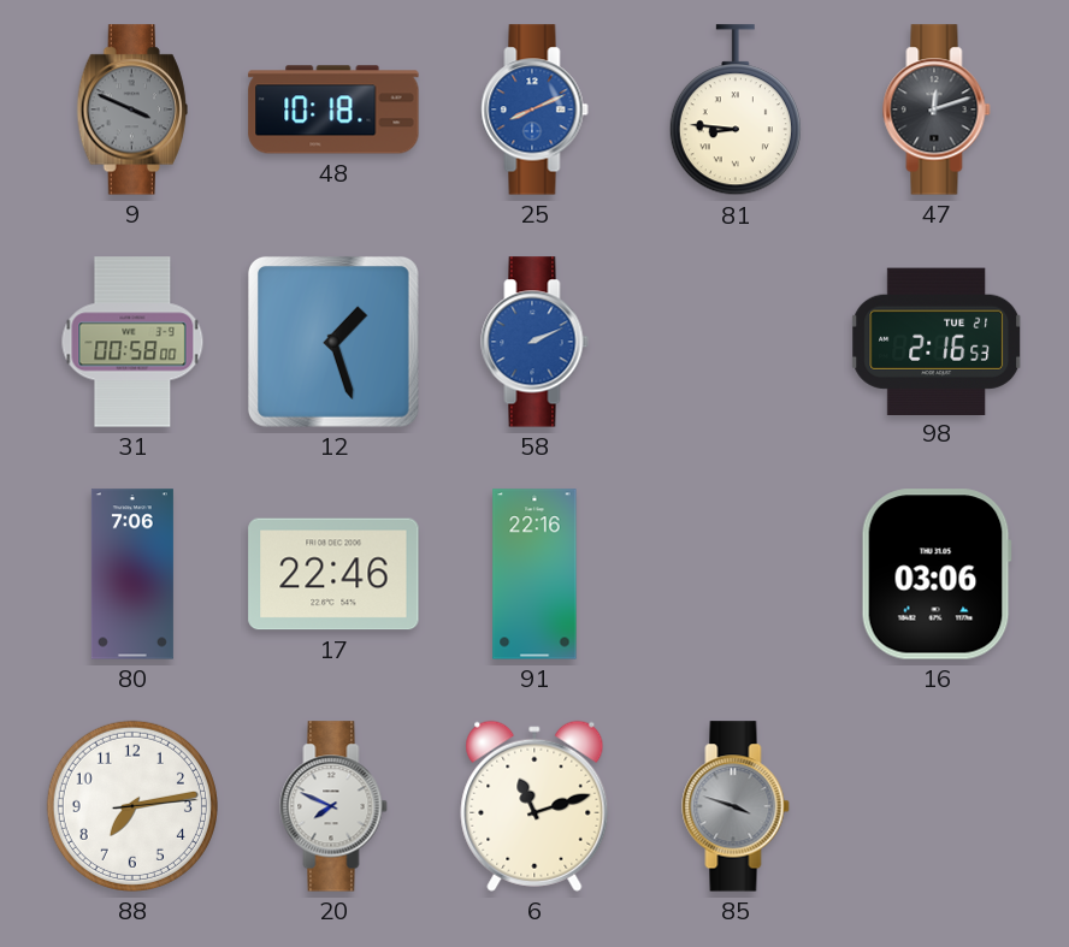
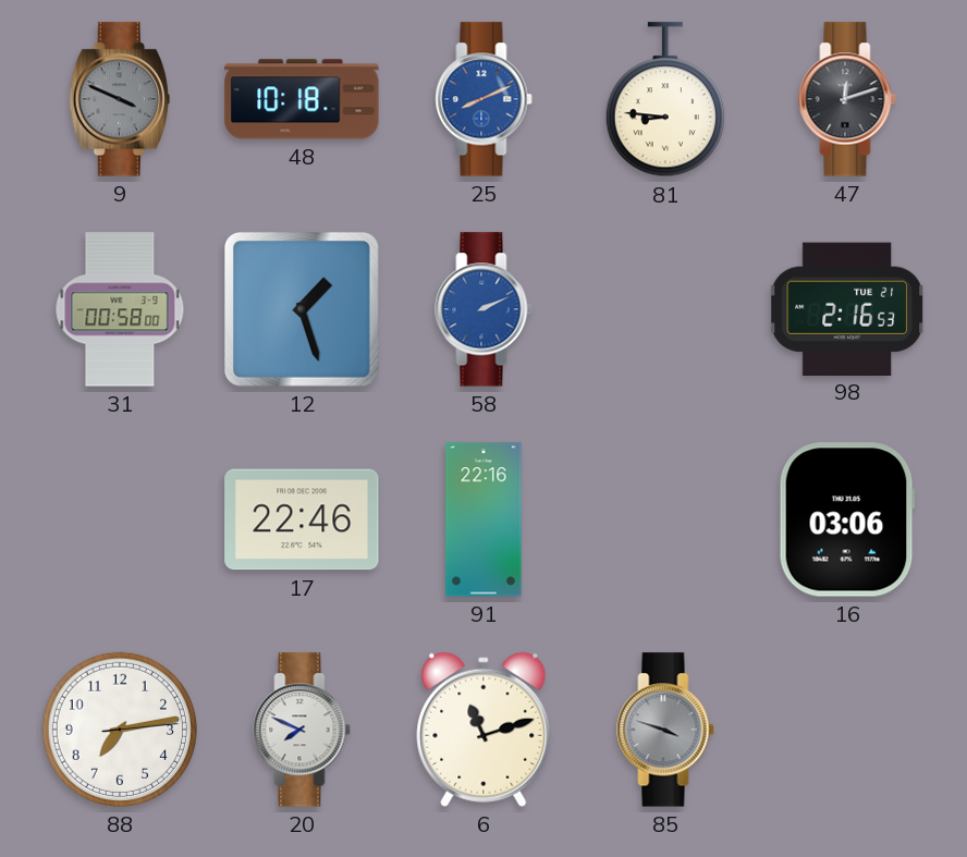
80: 7:06 -> none
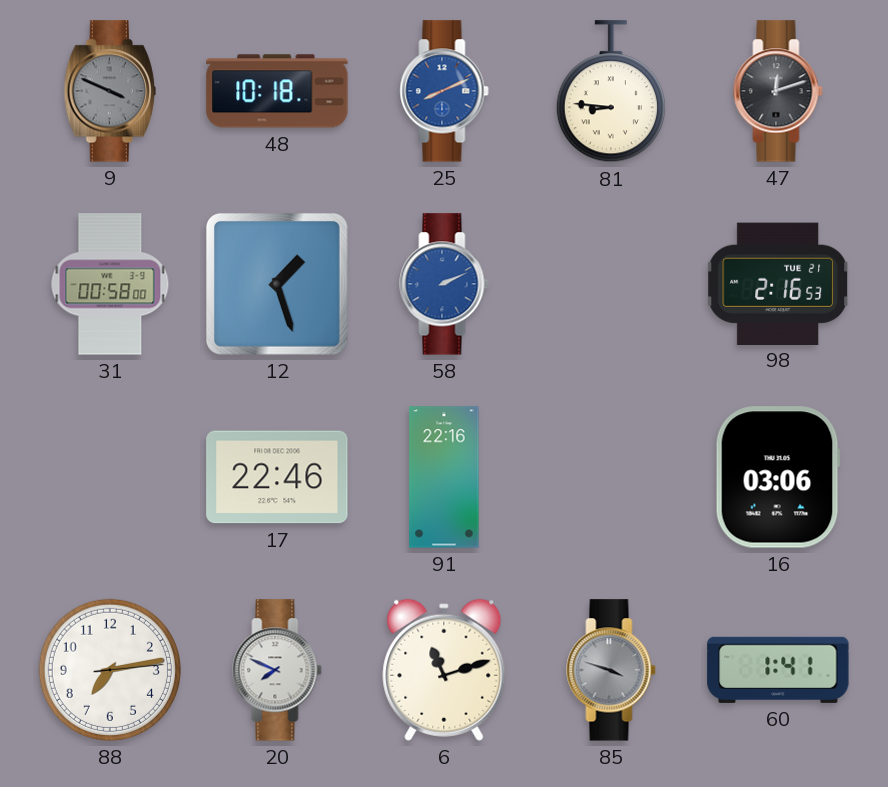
60: none -> 1:41
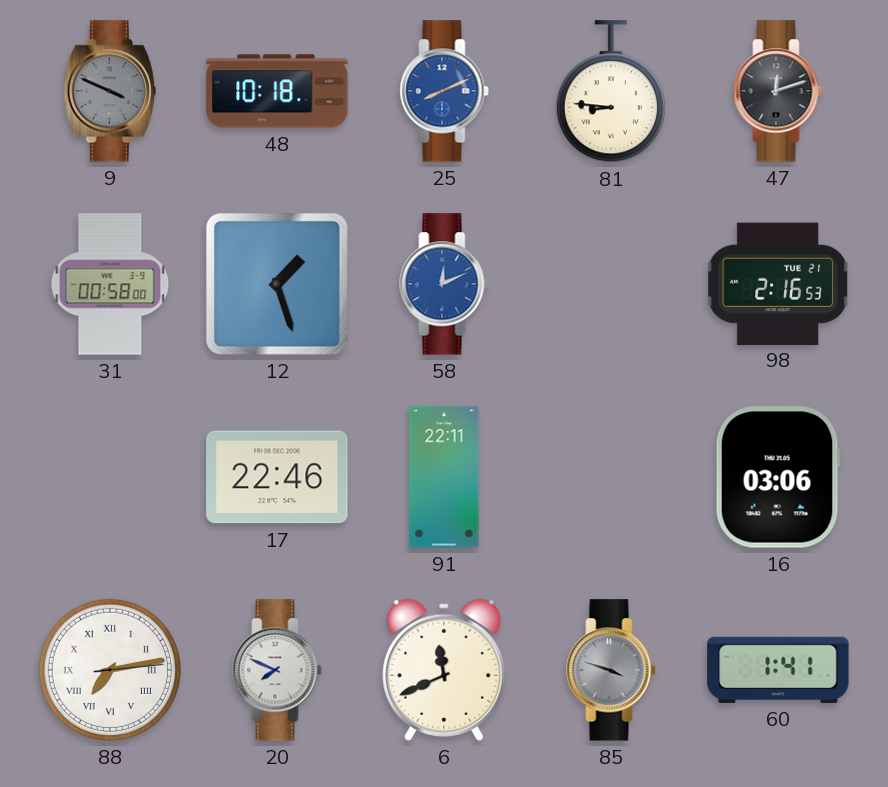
58: 2:11 -> 12:11
91: 22:16 -> 22:11
88 numerals: Arabic -> Roman
6: 11:12 -> 11:41
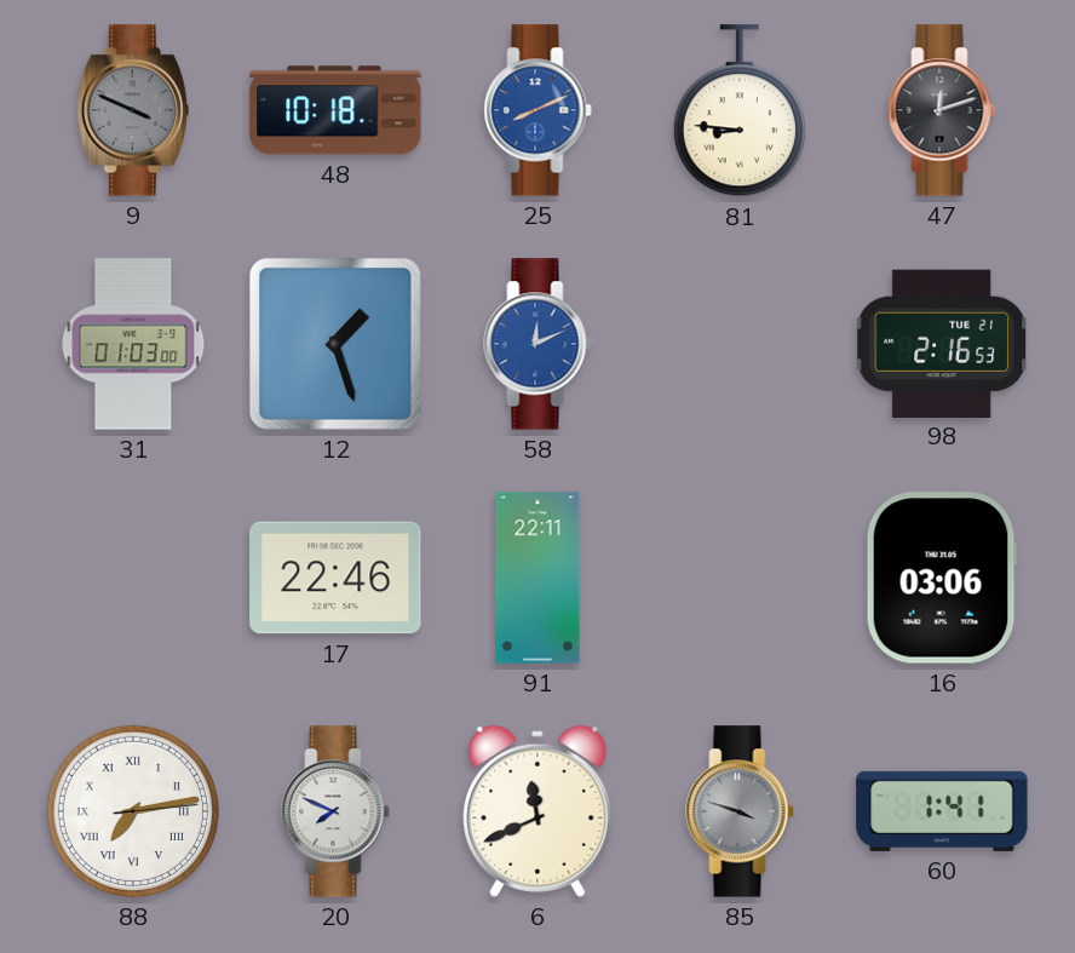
31: 00:58 -> 01:03
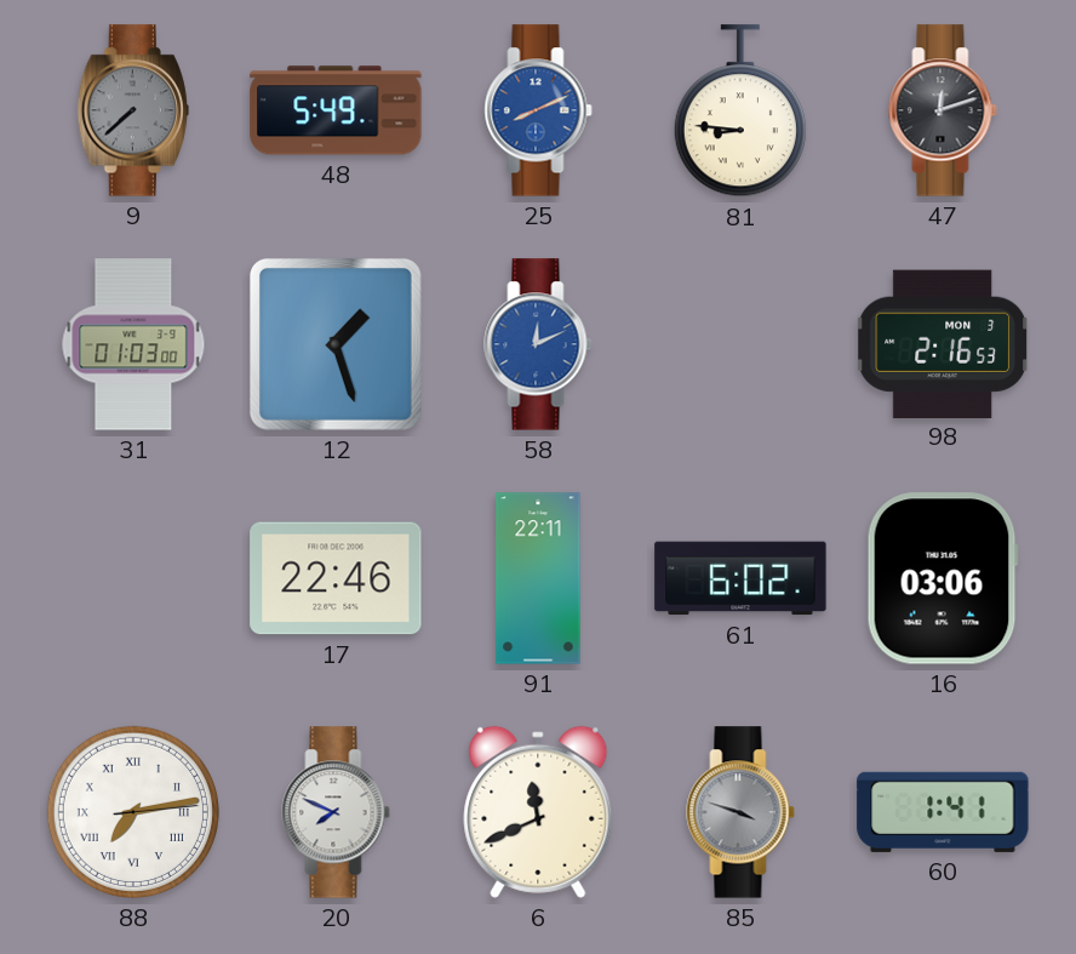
9: 3:49 -> 7:38
48: 10:18 -> 5:49
98 date: TUE 21 -> MON 3
61: none -> 6:02
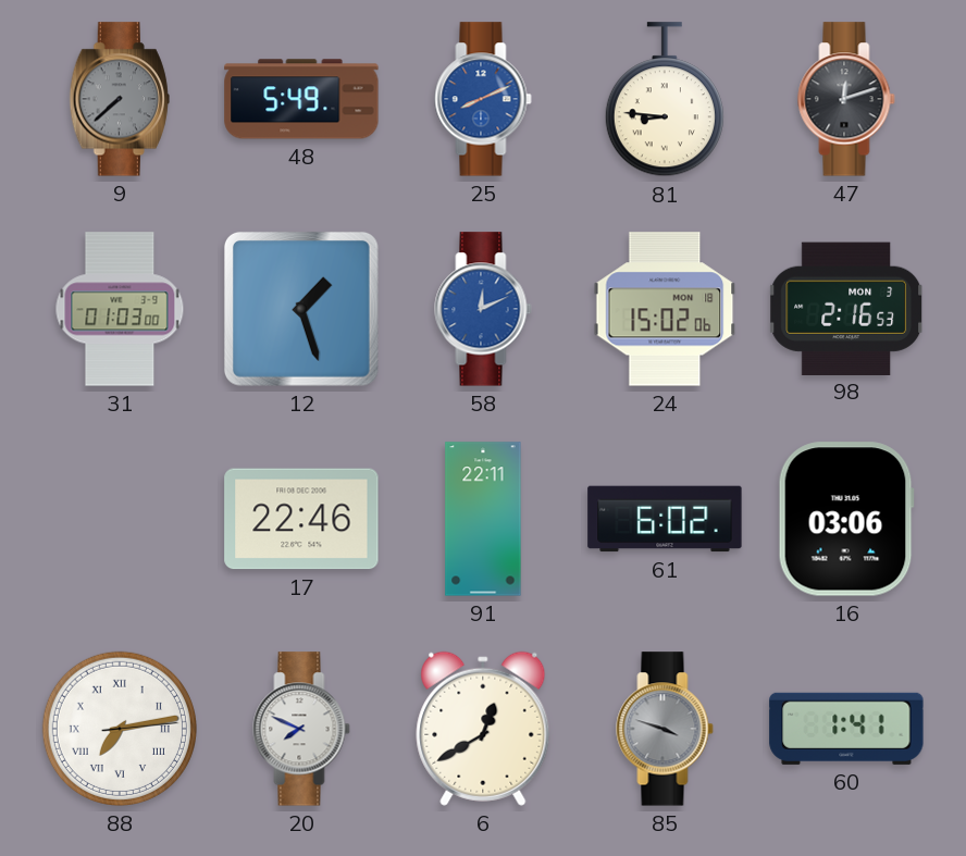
24: none -> 15:02
6: 11:41 -> 12:40
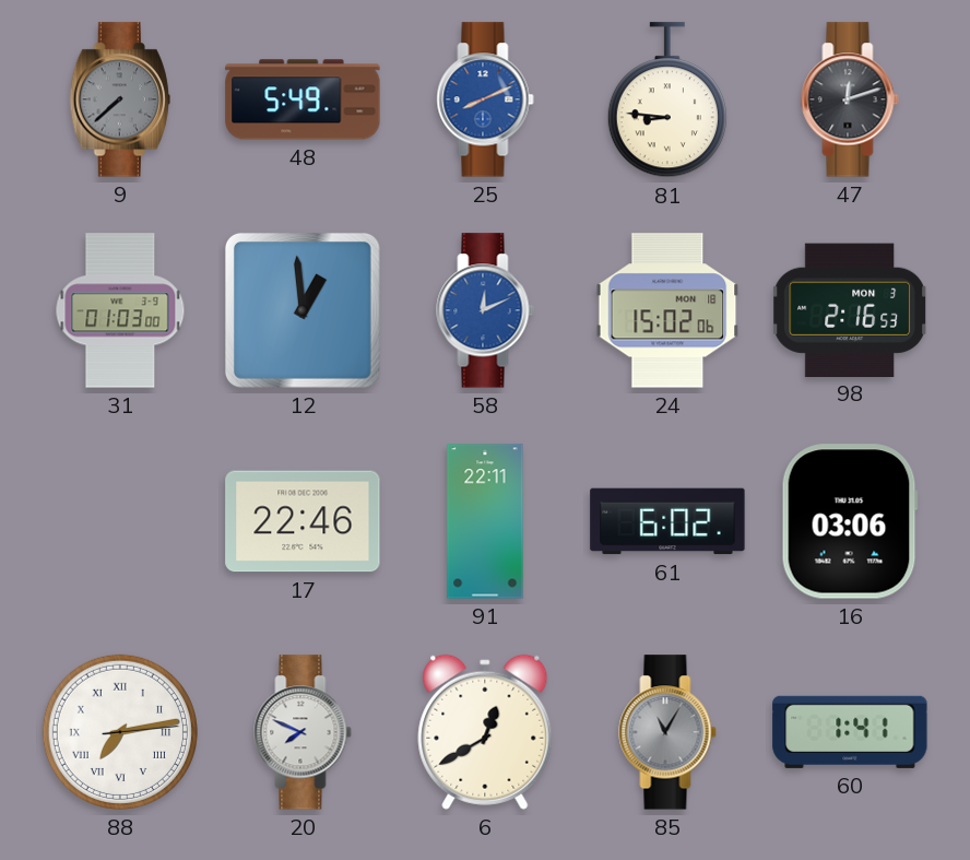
12: 1:27 -> 12:59
85: 3:48 -> 11:05
